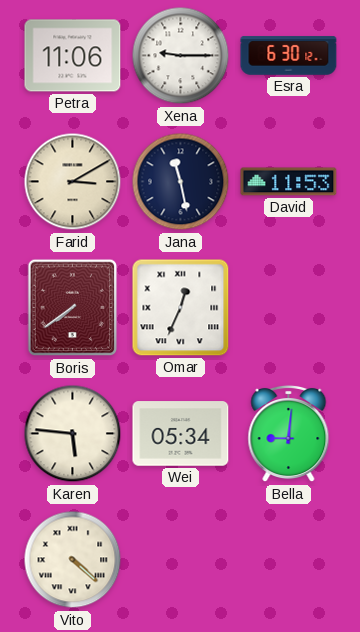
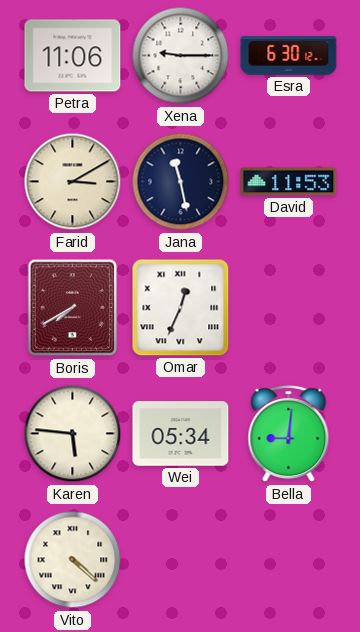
Boris: 7:39 -> 7:40
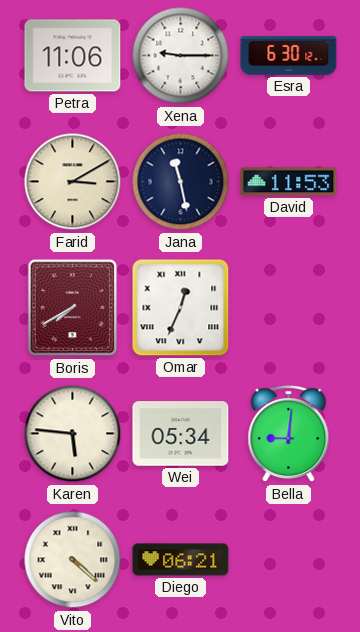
Diego: none -> 06:21
